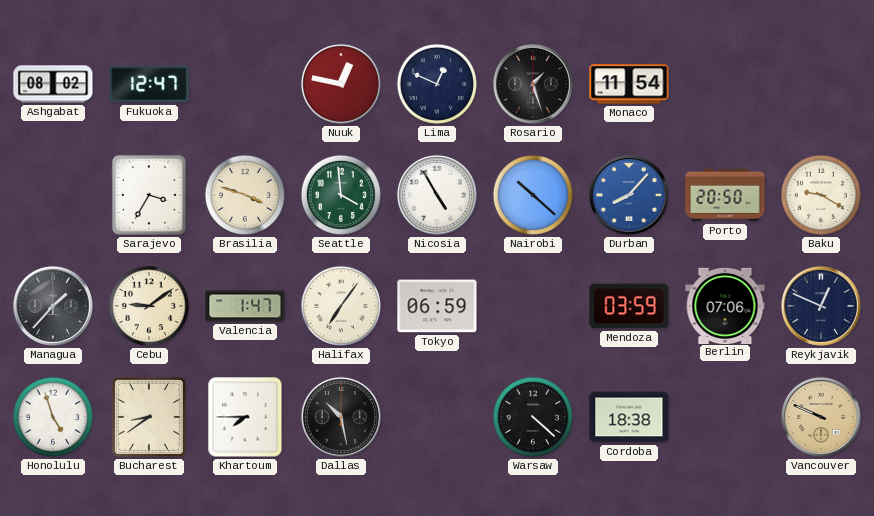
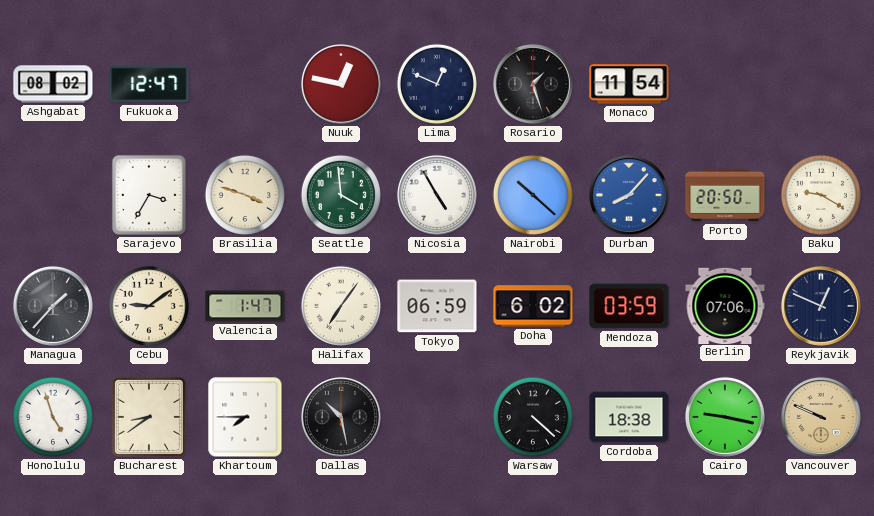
Doha: none -> 6:02
Cairo: none -> 9:17
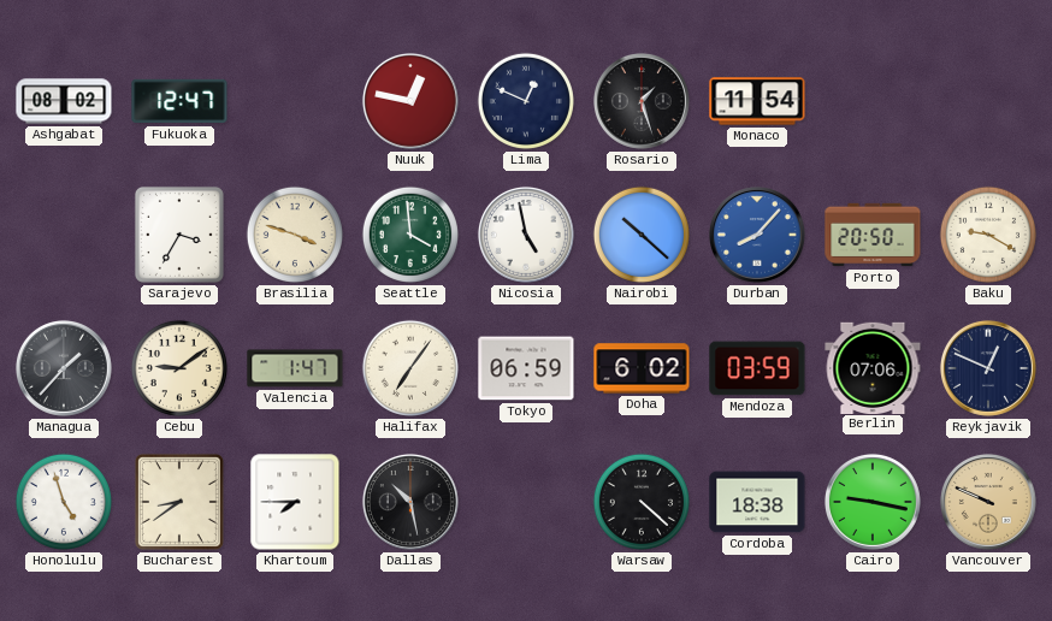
Nicosia: 4:55 -> 4:58
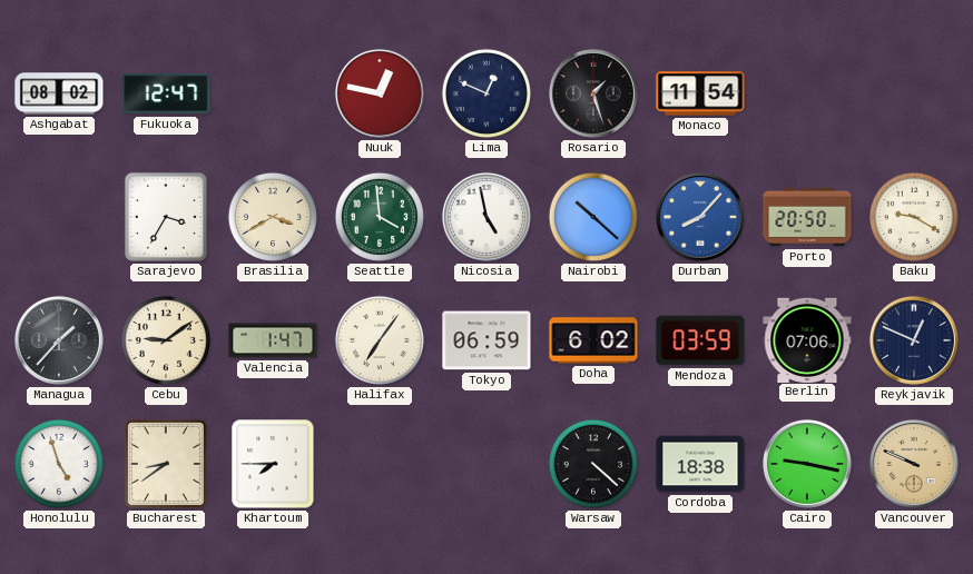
Brasilia: 3:48 -> 3:40
Dallas: 10:28 -> none
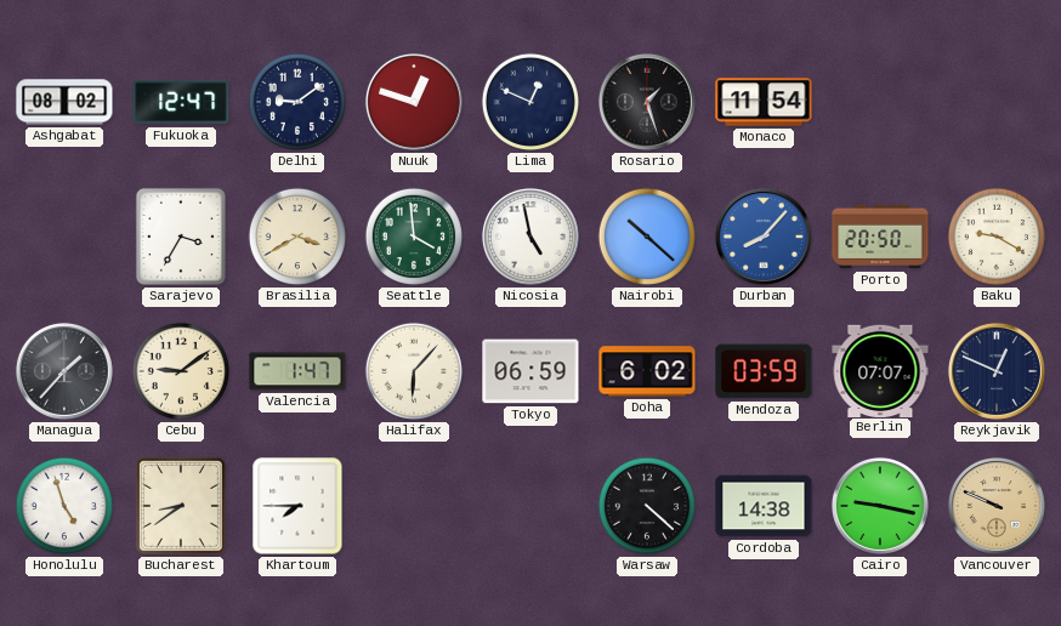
Delhi: none -> 9:09
Nuuk: 12:47 -> 12:48
Halifax: 7:06 -> 6:07
Berlin: 07:06 -> 07:07
Cordoba: 18:38 -> 14:38
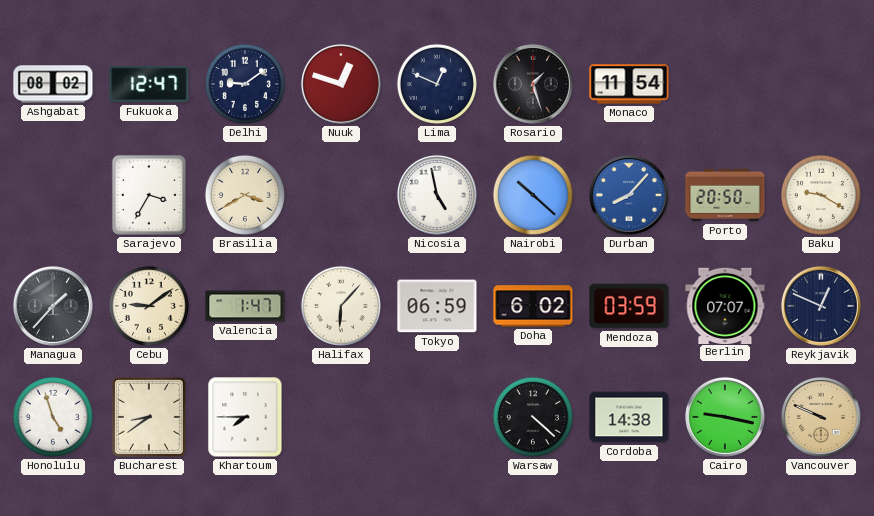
Seattle: 3:59 -> none
